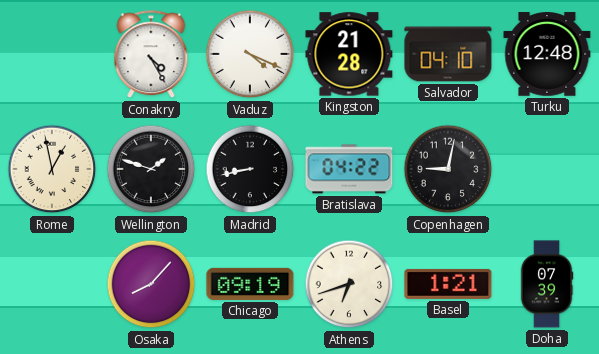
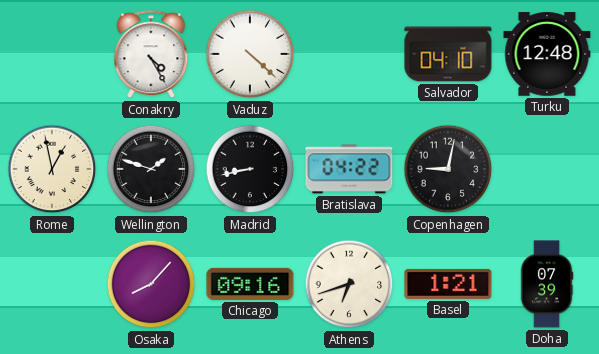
Vaduz: 4:19 -> 4:22
Kingston: 21:28 -> none
Chicago: 09:19 -> 09:16
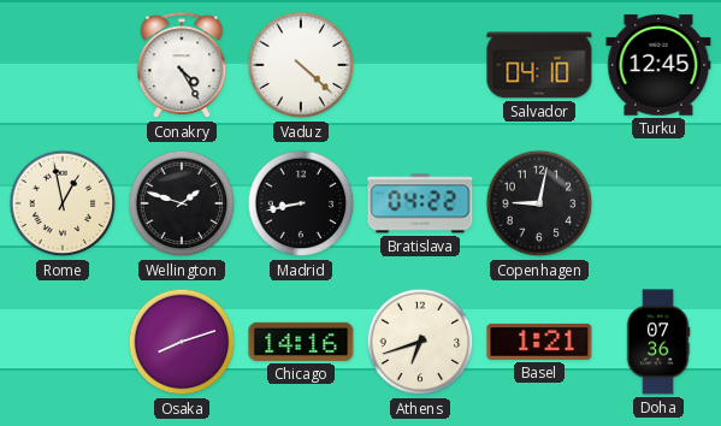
Turku: 12:48 -> 12:45
Osaka: 8:07 -> 8:12
Chicago: 09:16 -> 14:16
Doha: 07:39 -> 07:36
